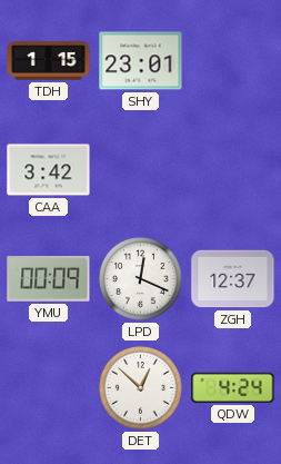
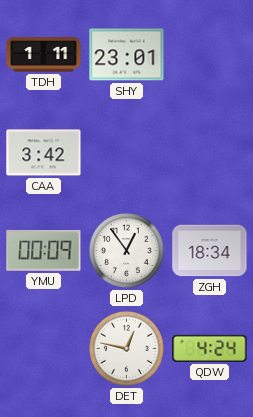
TDH: 1:15 -> 1:11
LPD: 12:19 -> 12:54
ZGH: 12:37 -> 18:34
DET: 12:52 -> 12:47
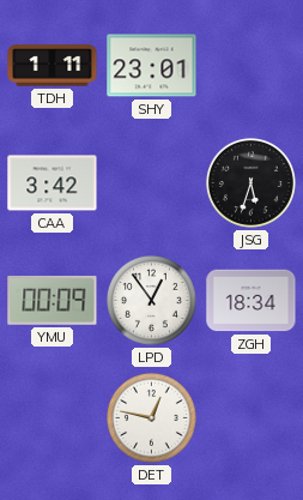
JSG: none -> 5:33
QDW: 4:24 -> none
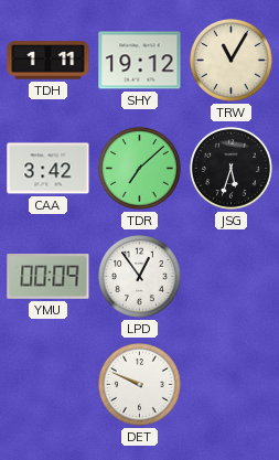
SHY: 23:01 -> 19:12
TRW: none -> 11:05
TDR: none -> 7:08
ZGH: 18:34 -> none
DET: 12:47 -> 9:49
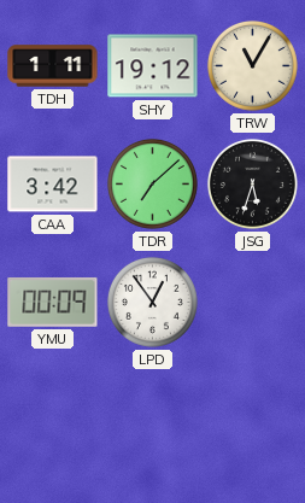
DET: 9:49 -> none
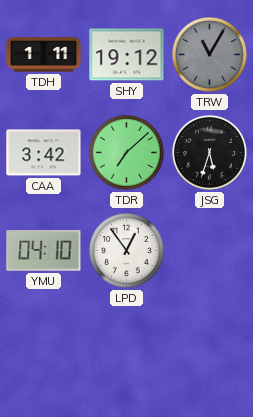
TRW dial: cream -> grey
YMU: 00:09 -> 04:10
